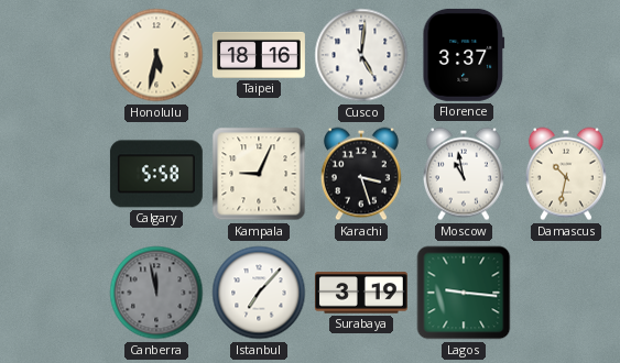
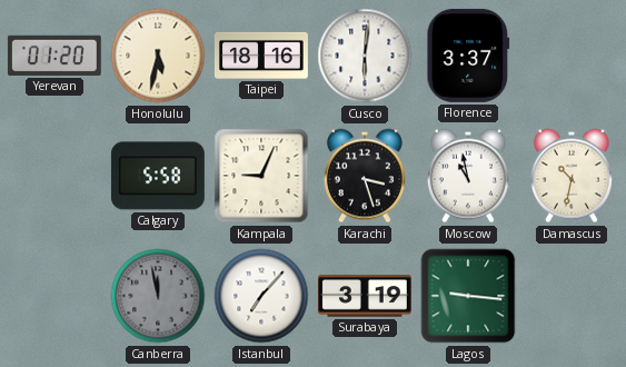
Yerevan: none -> 01:20
Cusco: 5:01 -> 6:01
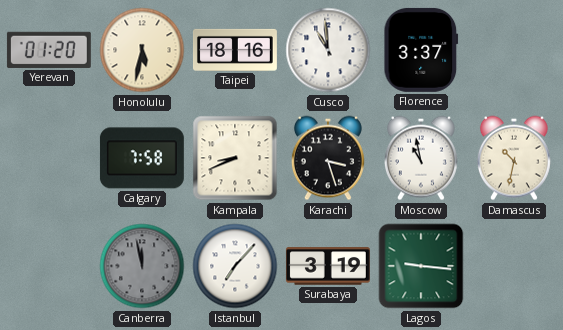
Cusco: 6:01 -> 10:59
Calgary: 5:58 -> 7:58
Kampala: 9:04 -> 8:41
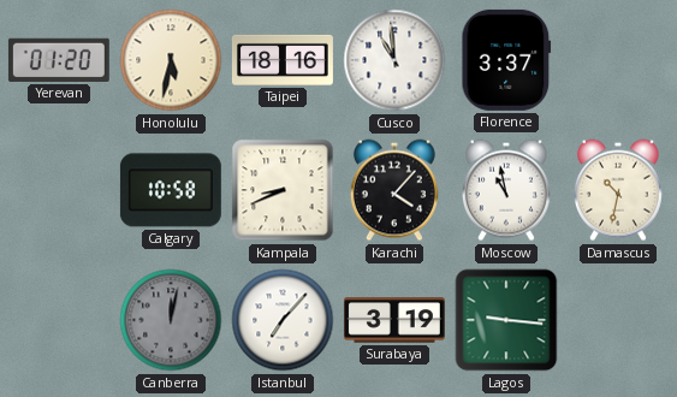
Calgary: 7:58 -> 10:58
Karachi: 3:27 -> 4:07
Canberra: 11:58 -> 12:02
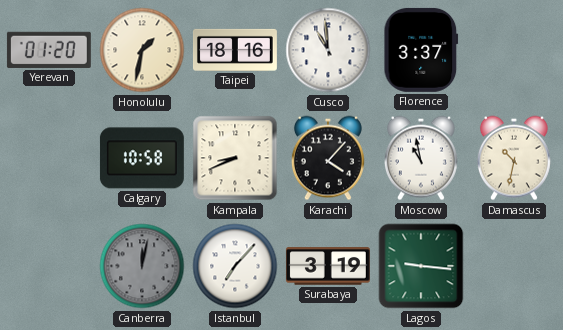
Honolulu: 5:32 -> 1:32
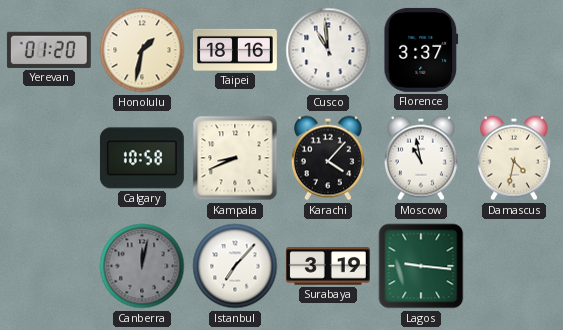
Damascus: 10:32 -> 4:32
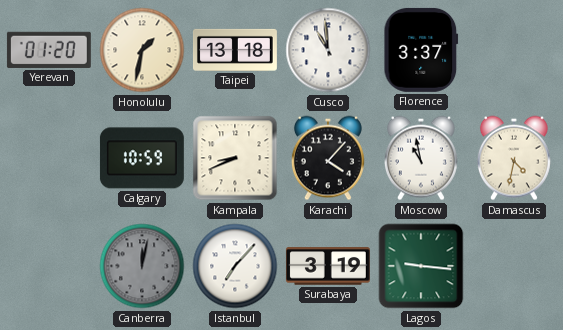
Taipei: 18:16 -> 13:18
Calgary: 10:58 -> 10:59
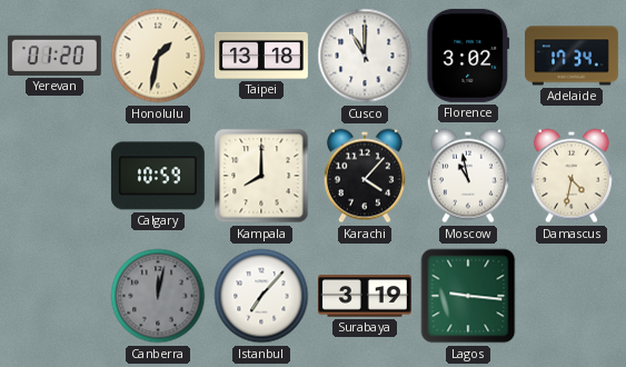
Cusco: 10:59 -> 11:00
Florence: 3:37 -> 3:02
Adelaide: none -> 17:34
Kampala: 8:41 -> 8:00
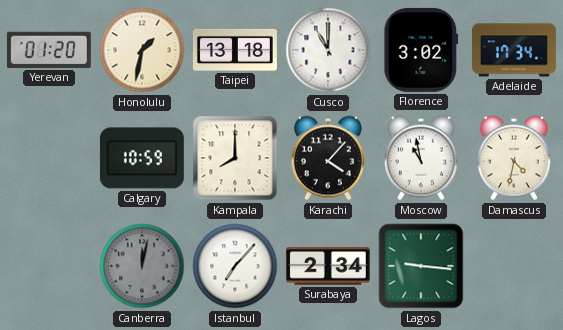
Surabaya: 3:19 -> 2:34
